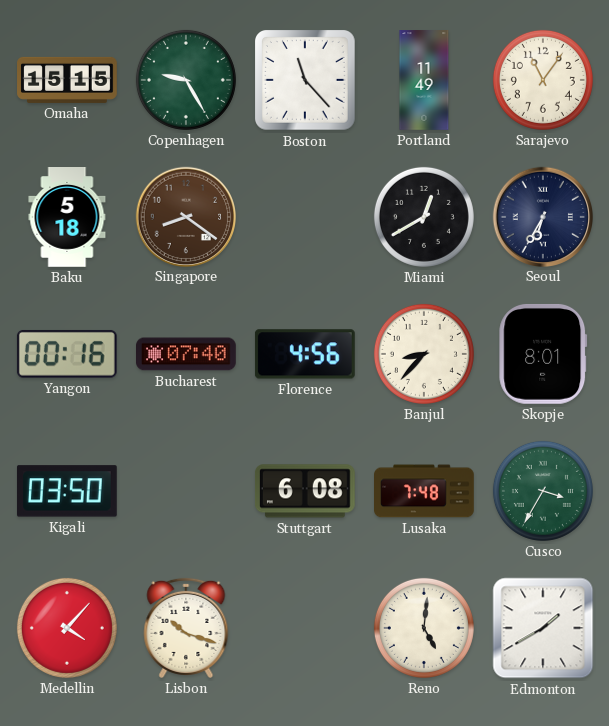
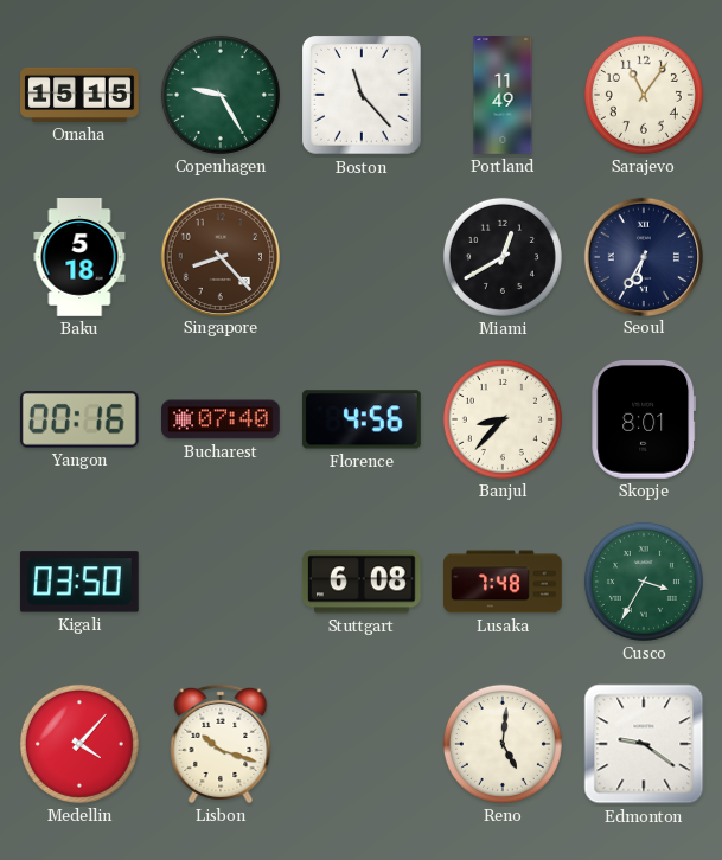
Singapore: 8:21 -> 8:23
Edmonton: 1:40 -> 9:21
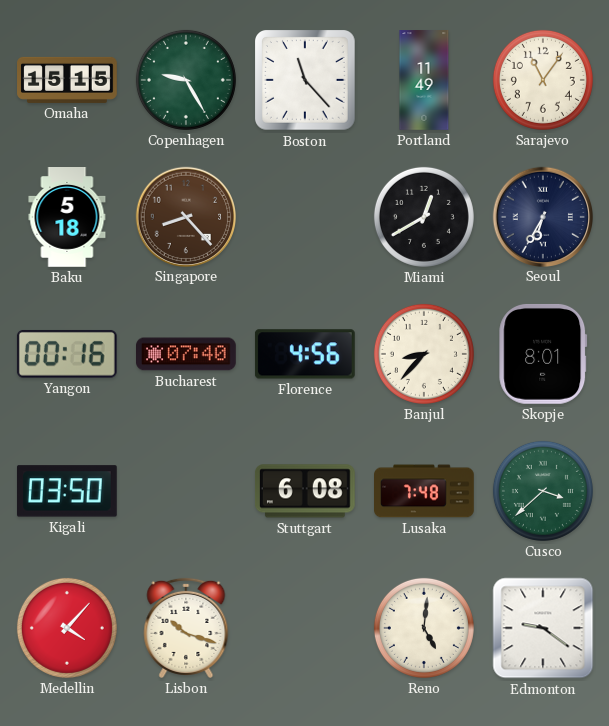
Cusco: 3:35 -> 3:38
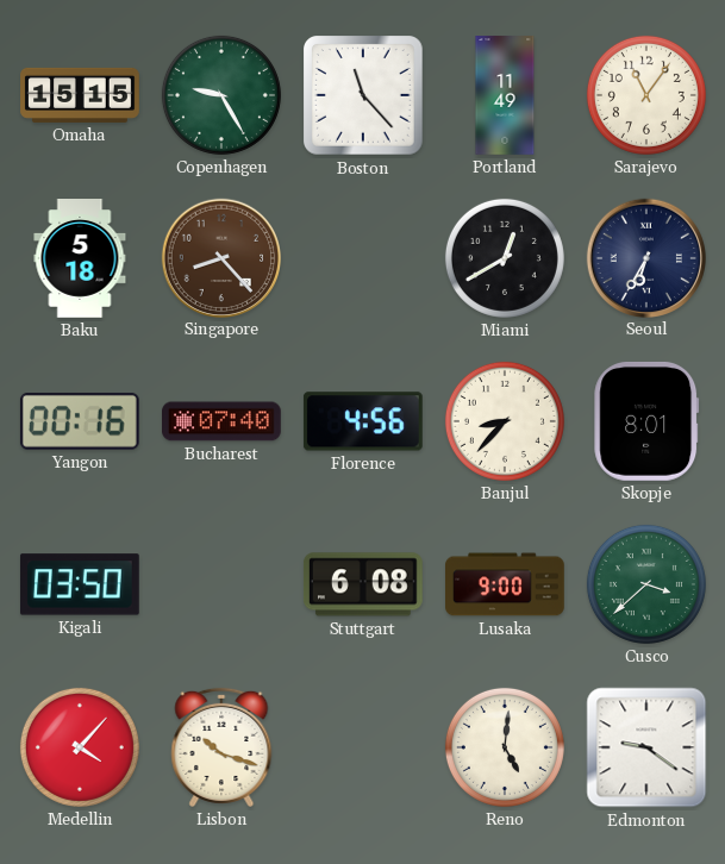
Lusaka: 7:48 -> 9:00
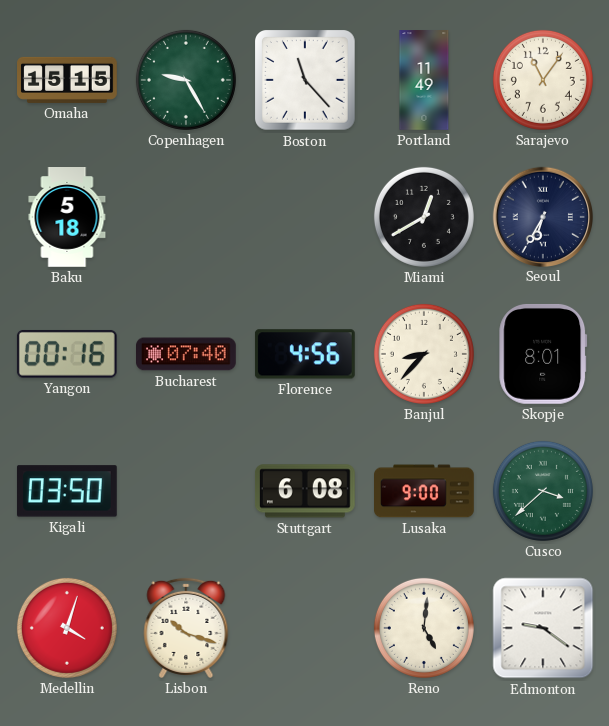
Singapore: 8:23 -> none
Medellin: 4:07 -> 4:03
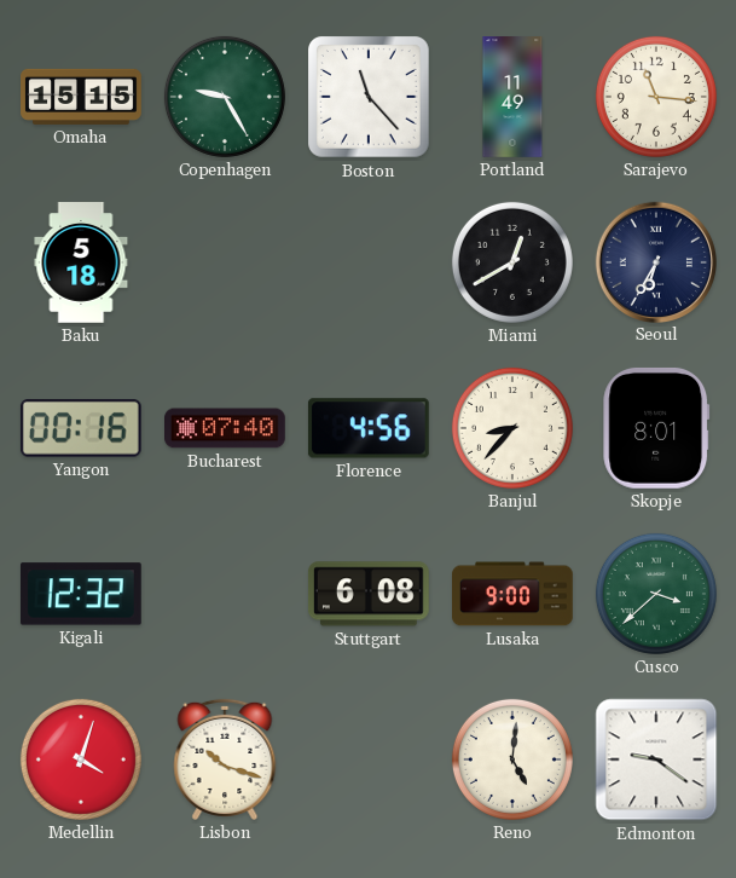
Sarajevo: 11:06 -> 11:16
Kigali: 03:50 -> 12:32
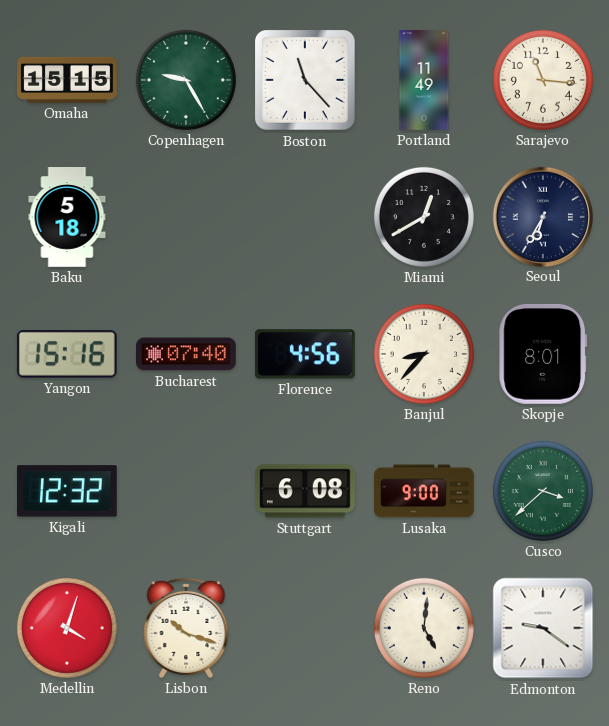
Yangon: 00:16 -> 15:16
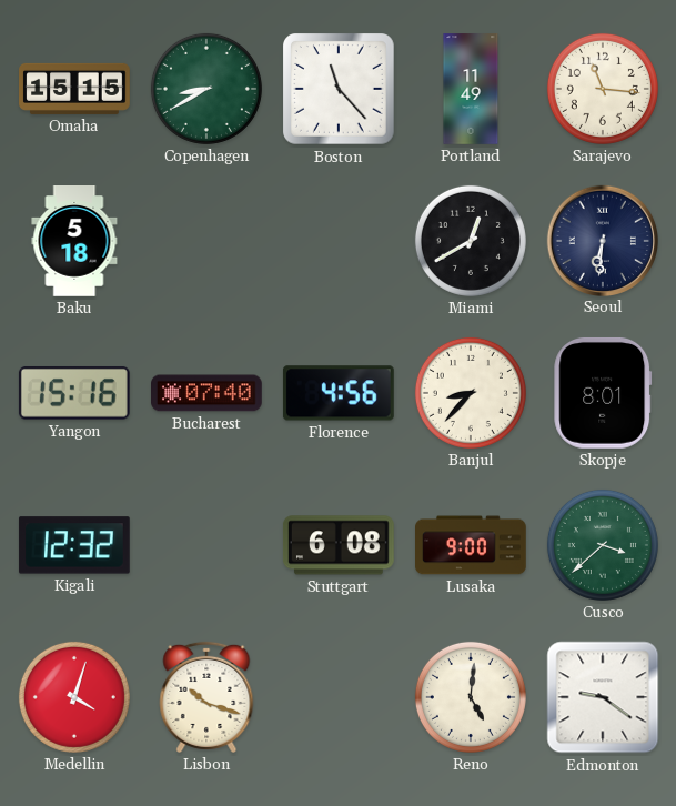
Copenhagen: 9:25 -> 8:40
Seoul: 6:35 -> 6:31
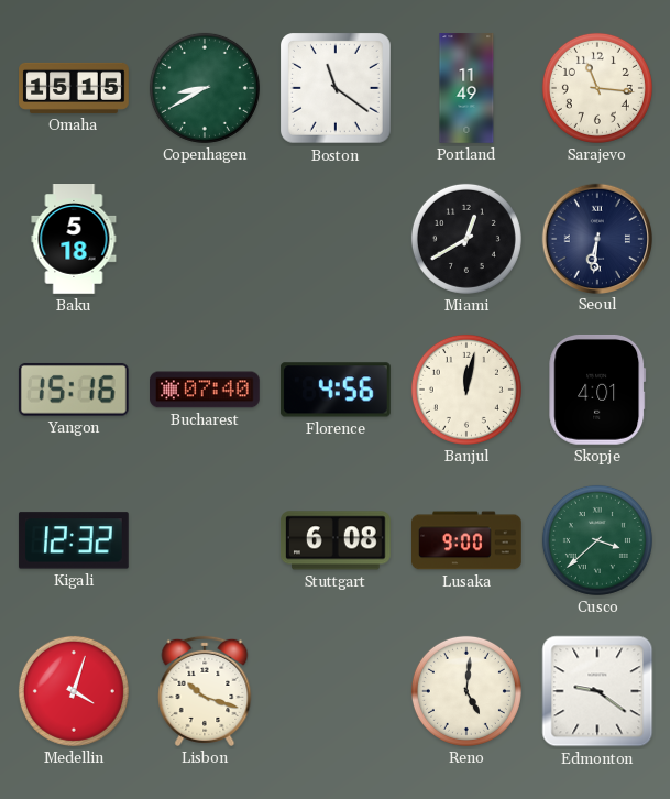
Boston: 11:23 -> 11:21
Banjul: 8:37 -> 12:02
Skopje: 8:01 -> 4:01
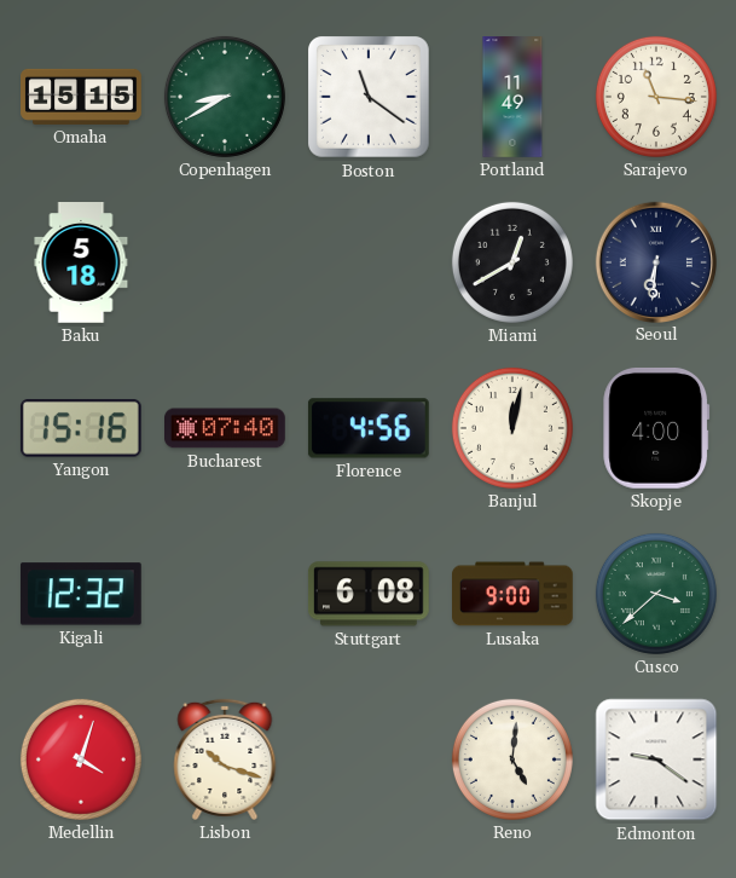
Skopje: 4:01 -> 4:00
